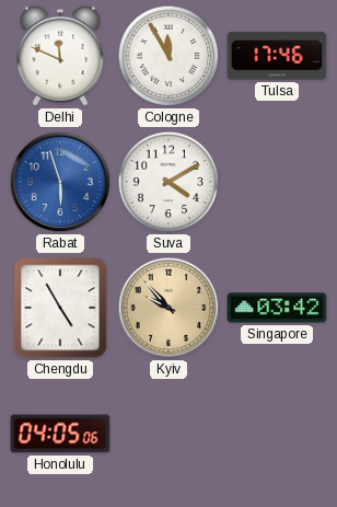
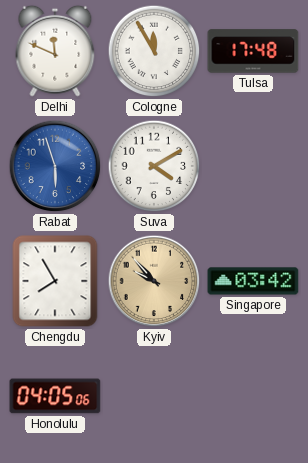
Tulsa: 17:46 -> 17:48
Chengdu: 4:55 -> 7:55
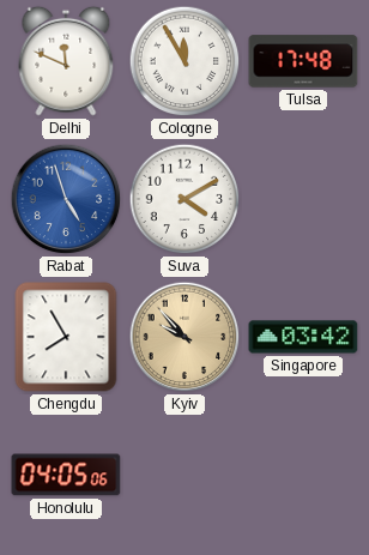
Rabat: 5:57 -> 4:57
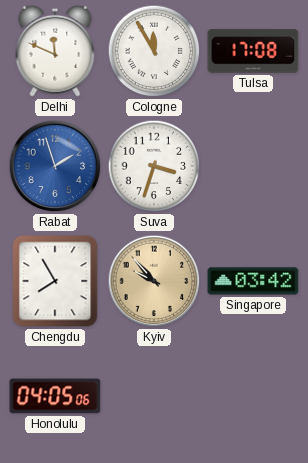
Tulsa: 17:48 -> 17:08
Rabat: 4:57 -> 1:57
Suva: 4:10 -> 3:33
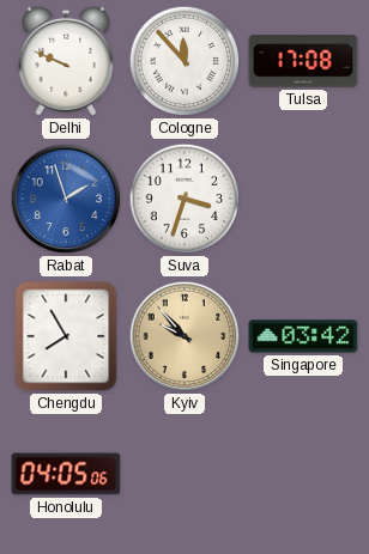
Delhi: 11:49 -> 9:49
Cologne: 11:55 -> 11:53
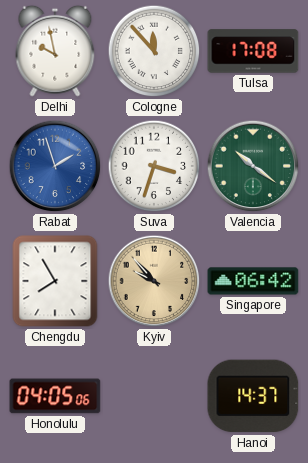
Delhi: 9:49 -> 9:58
Valencia: none -> 10:21
Singapore: 03:42 -> 06:42
Hanoi: none -> 14:37
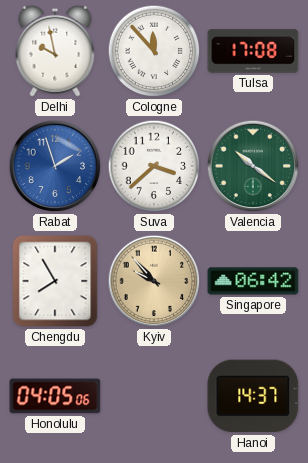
Suva: 3:33 -> 3:38
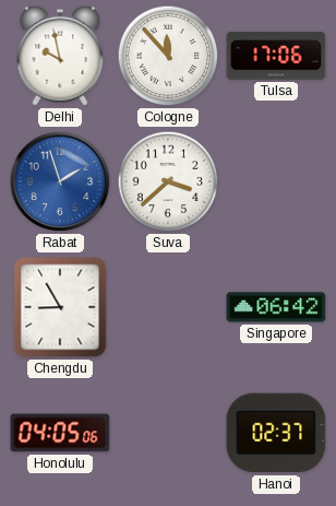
Tulsa: 17:08 -> 17:06
Valencia: 10:21 -> none
Chengdu: 7:55 -> 8:55
Kyiv: 9:53 -> none
Hanoi: 14:37 -> 02:37
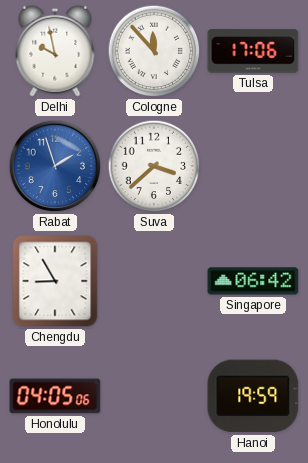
Hanoi: 02:37 -> 19:59
